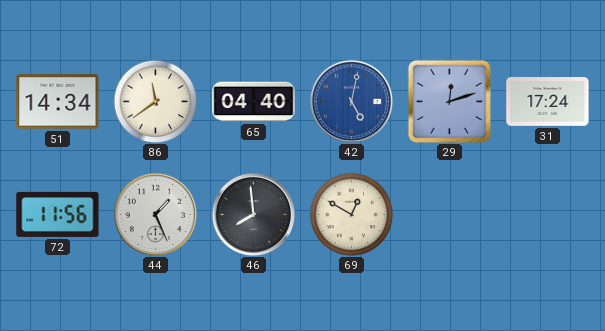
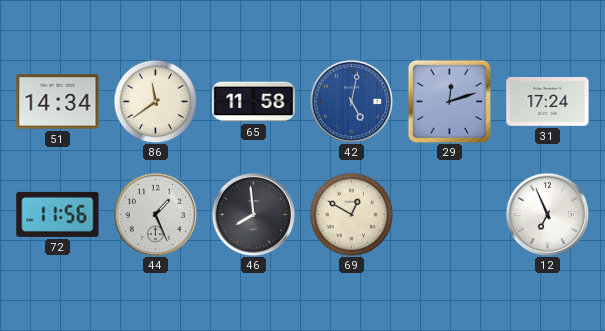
65: 04:40 -> 11:58
12: none -> 6:56
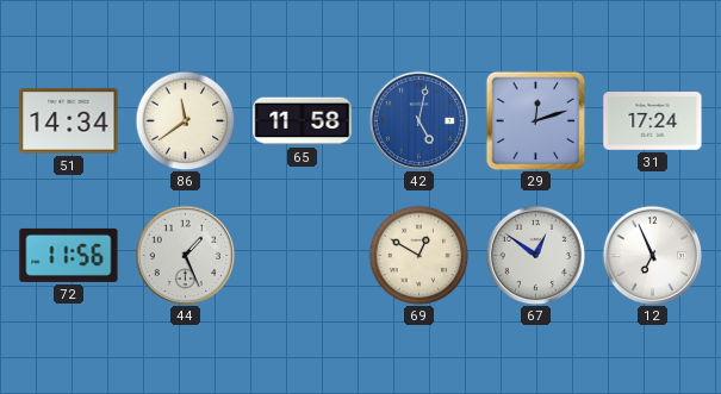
46: 7:59 -> none
67: none -> 12:51
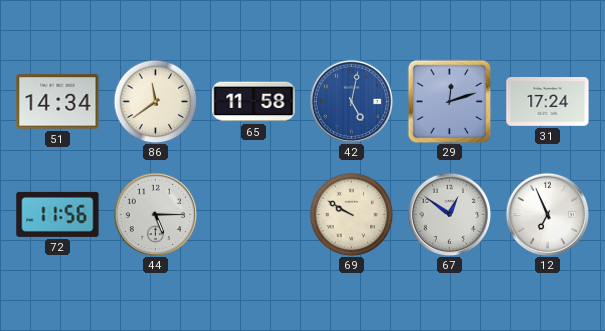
44: 1:26 -> 5:15
69: 12:50 -> 9:50
